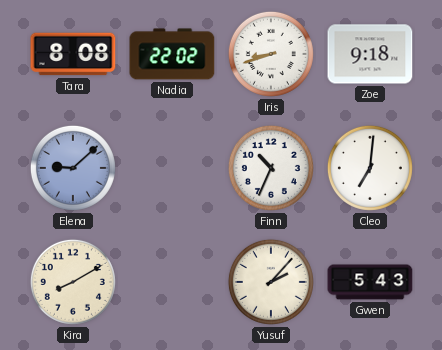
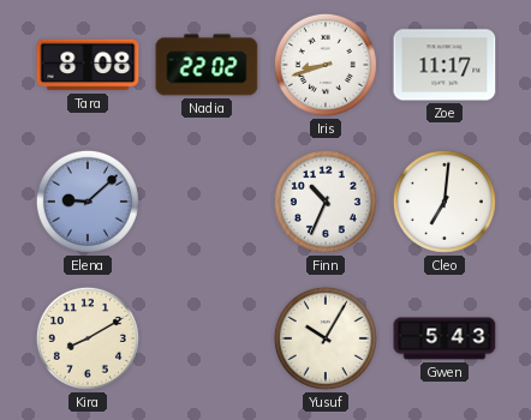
Zoe: 9:18 -> 11:17
Yusuf: 2:07 -> 10:05
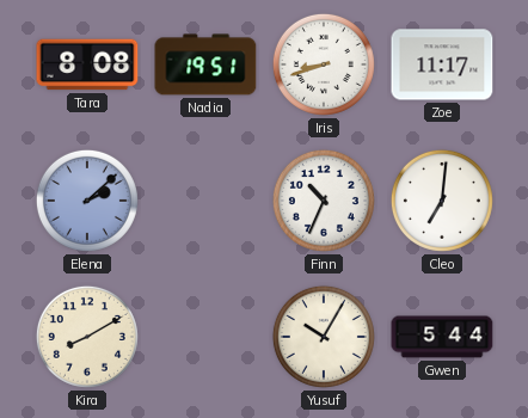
Nadia: 22:02 -> 19:51
Elena: 9:08 -> 2:08
Gwen: 5:43 -> 5:44
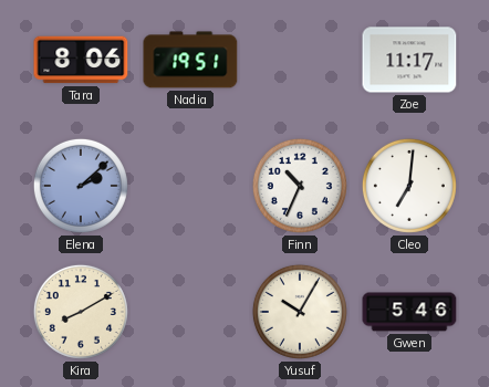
Tara: 8:08 -> 8:06
Iris: 8:42 -> none
Gwen: 5:44 -> 5:46
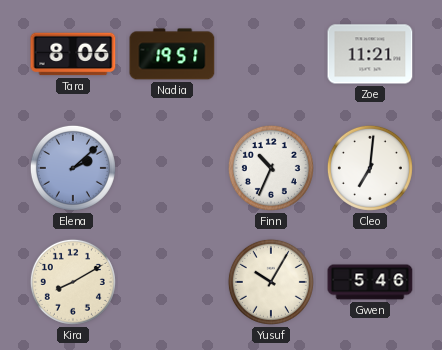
Zoe: 11:17 -> 11:21
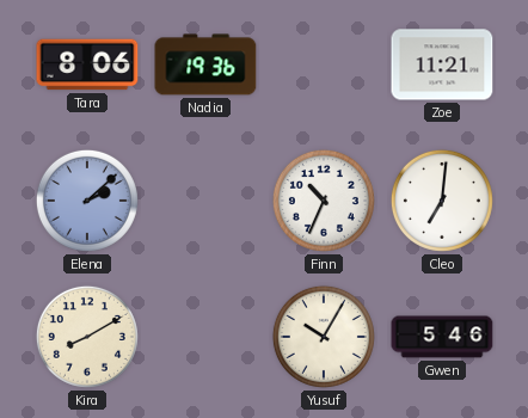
Nadia: 19:51 -> 19:36
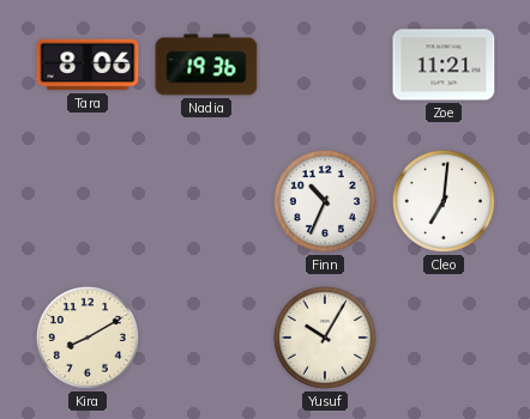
Elena: 2:08 -> none
Gwen: 5:46 -> none
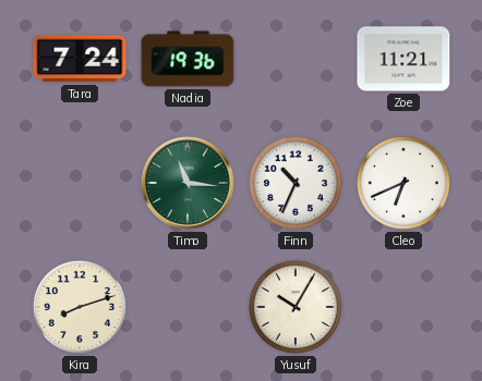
Tara: 8:06 -> 7:24
Timo: none -> 11:16
Cleo: 7:01 -> 6:41
Kira: 8:10 -> 8:12
